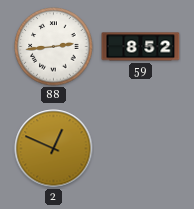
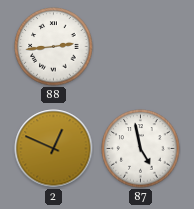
59: 8:52 -> none
87: none -> 4:58
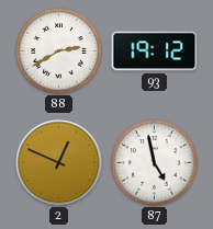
88: 2:44 -> 2:40
93: none -> 19:12
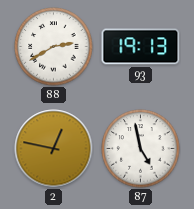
93: 19:12 -> 19:13
2: 12:49 -> 12:47
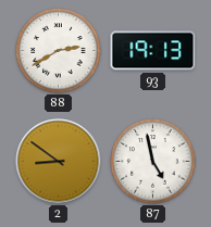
2: 12:47 -> 8:51
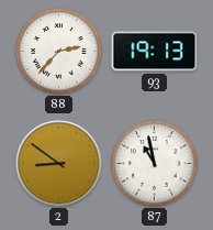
88: 2:40 -> 2:37
87: 4:58 -> 10:58
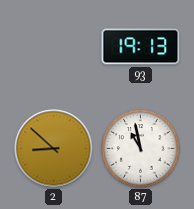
88: 2:37 -> none
2: 8:51 -> 8:52
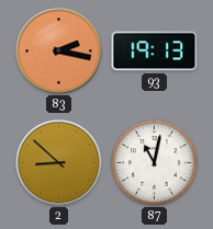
83: none -> 2:17
87: 10:58 -> 11:02
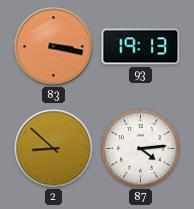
83: 2:17 -> 3:17
87: 11:02 -> 4:14
